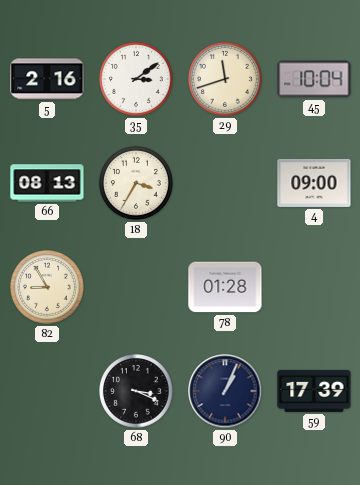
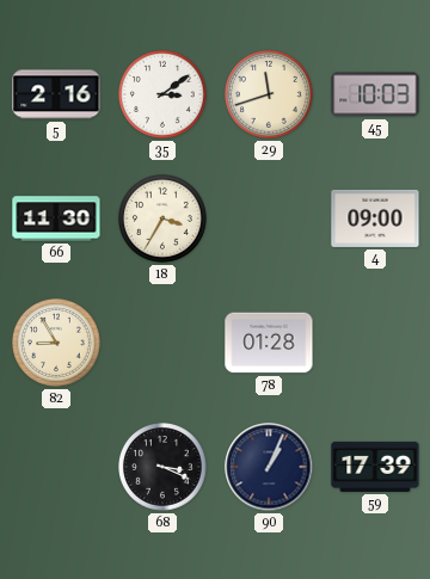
45: 10:04 -> 10:03
66: 08:13 -> 11:30
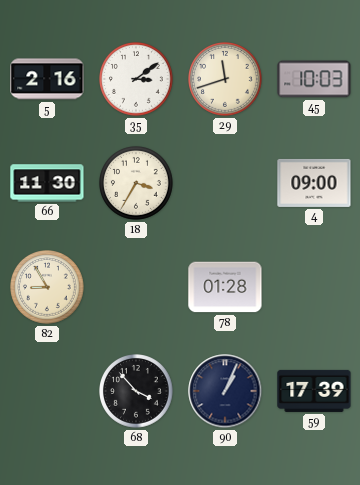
68: 3:19 -> 3:53
